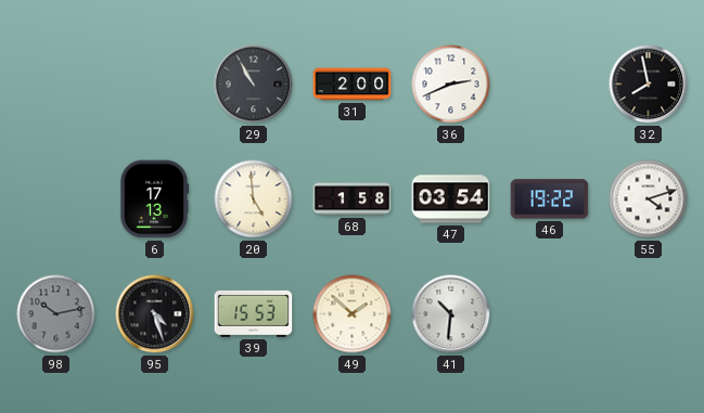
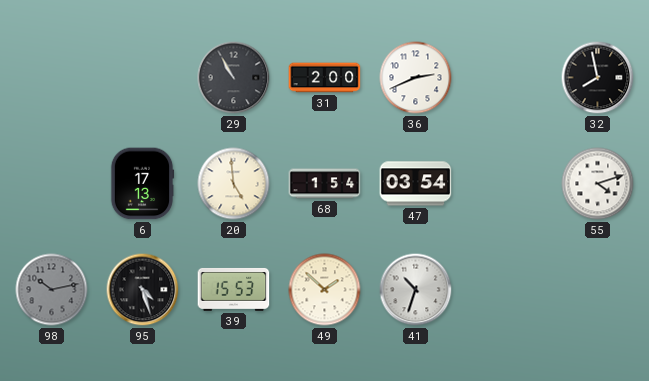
68: 1:58 -> 1:54
46: 19:22 -> none
41: 10:31 -> 10:33
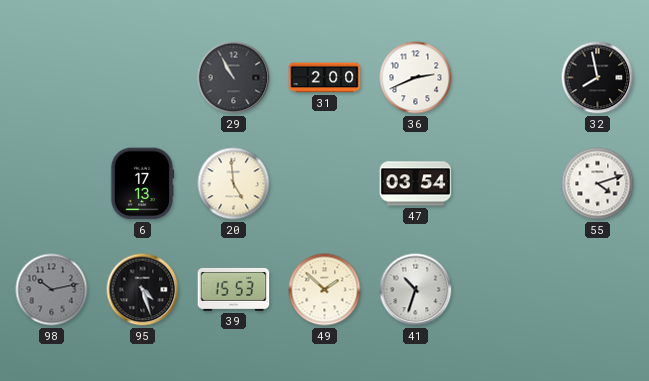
68: 1:54 -> none
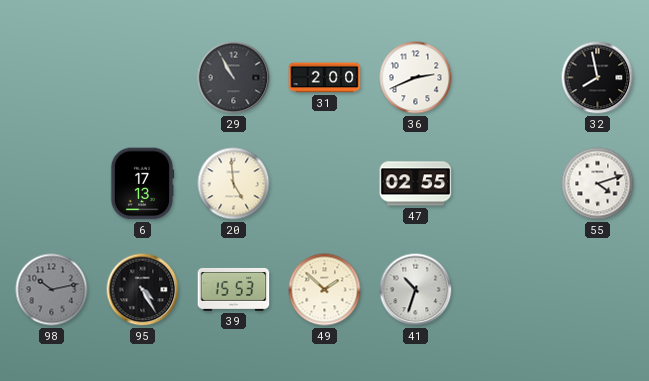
47: 03:54 -> 02:55
95: 4:27 -> 4:25
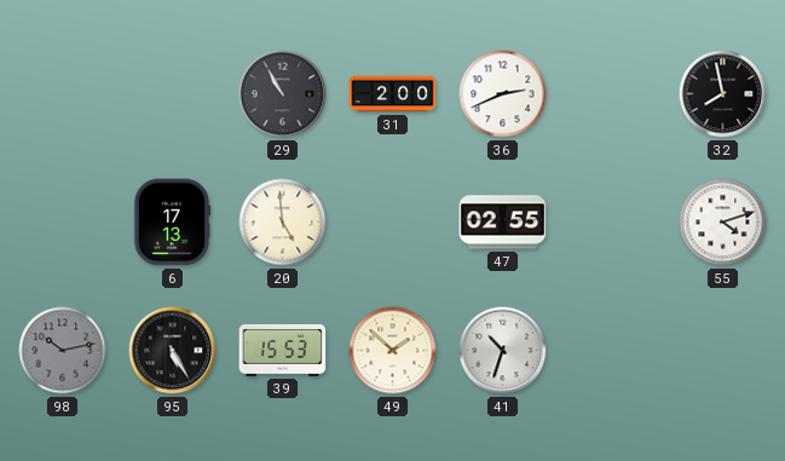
95: 4:25 -> 5:25
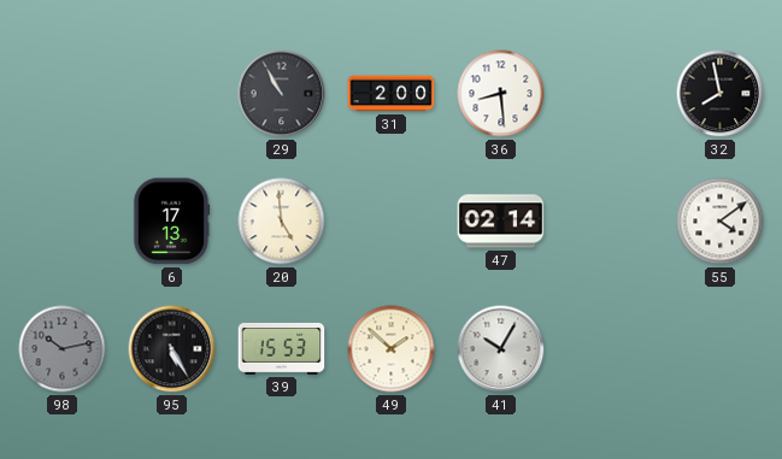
36: 2:41 -> 8:29
47: 02:55 -> 02:14
55: 4:12 -> 4:09
41: 10:33 -> 10:05
